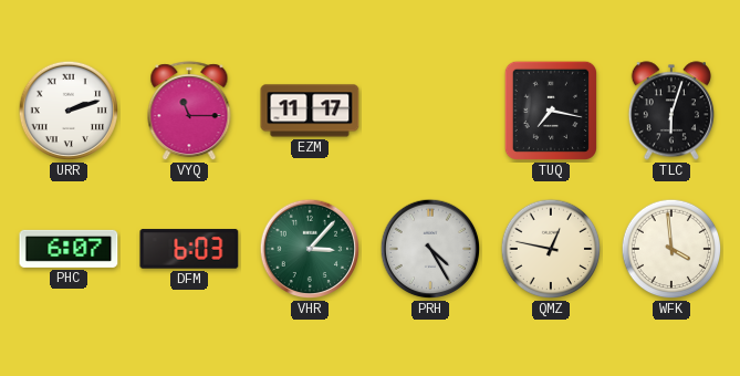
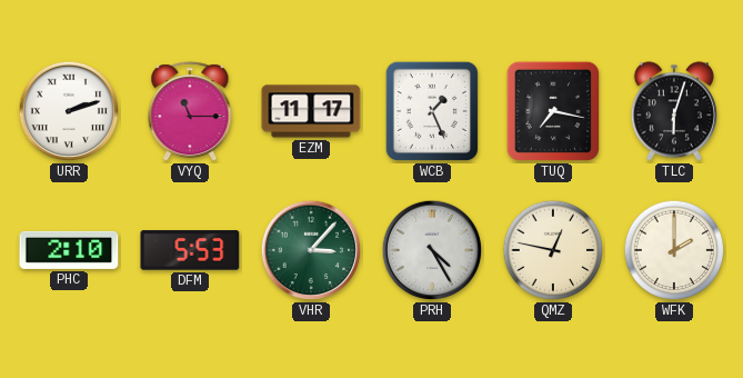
WCB: none -> 1:26
PHC: 6:07 -> 2:10
DFM: 6:03 -> 5:53
WFK: 3:59 -> 2:00
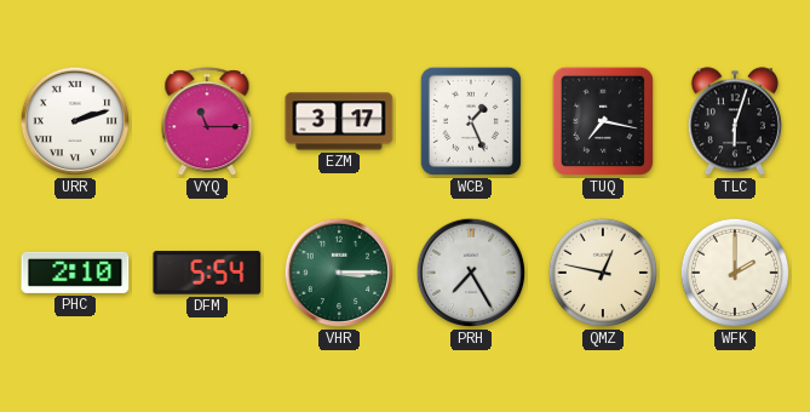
EZM: 11:17 -> 3:17
DFM: 5:53 -> 5:54
VHR: 3:07 -> 3:15
PRH: 4:25 -> 7:25
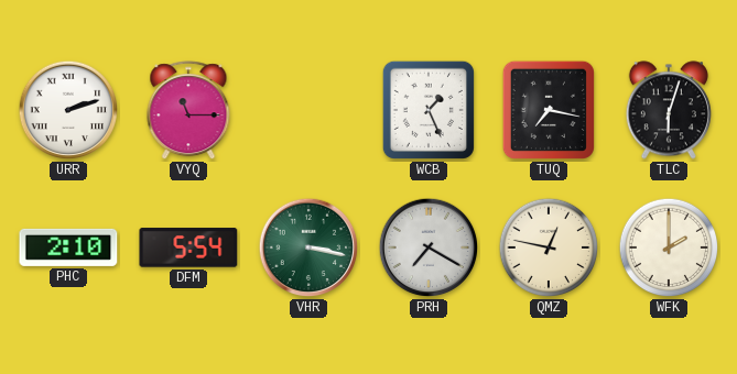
EZM: 3:17 -> none
VHR: 3:15 -> 3:17
PRH: 7:25 -> 7:20
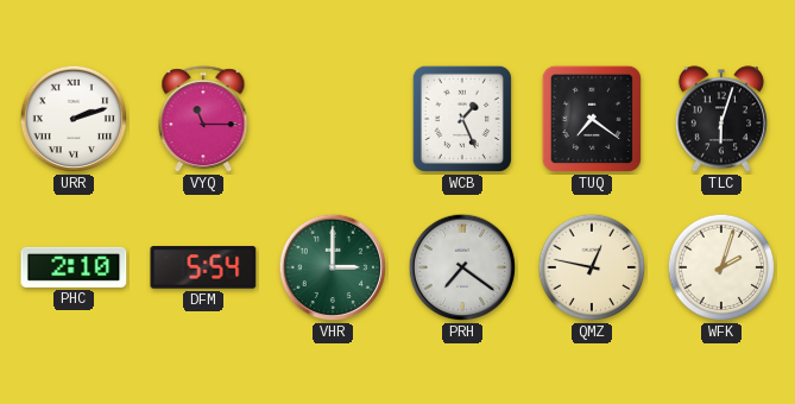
TUQ: 7:17 -> 7:21
VHR: 3:17 -> 3:00
PRH: 7:20 -> 7:21
WFK: 2:00 -> 2:03
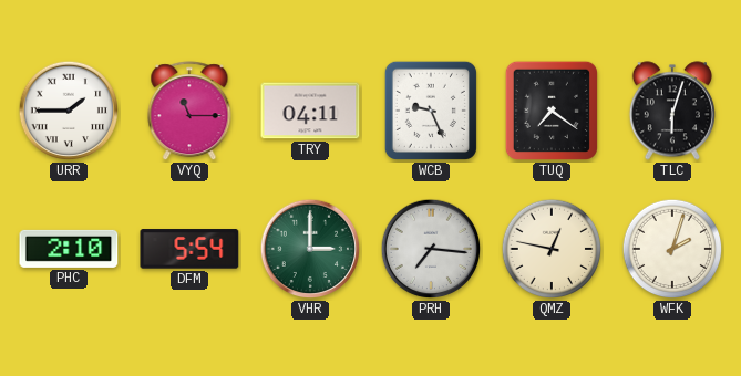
URR: 2:12 -> 1:45
TRY: none -> 04:11
WCB: 1:26 -> 9:26
PRH: 7:21 -> 7:16
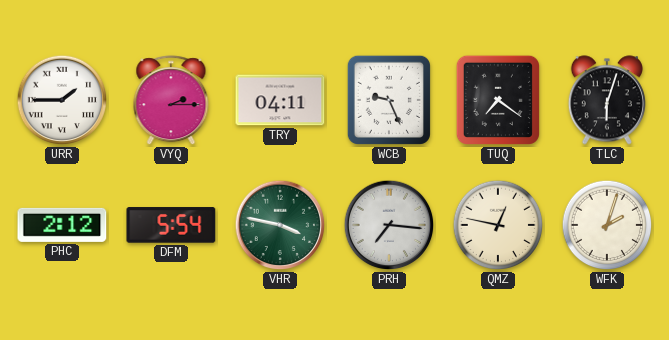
VYQ: 11:15 -> 2:15
PHC: 2:10 -> 2:12
VHR: 3:00 -> 3:47
